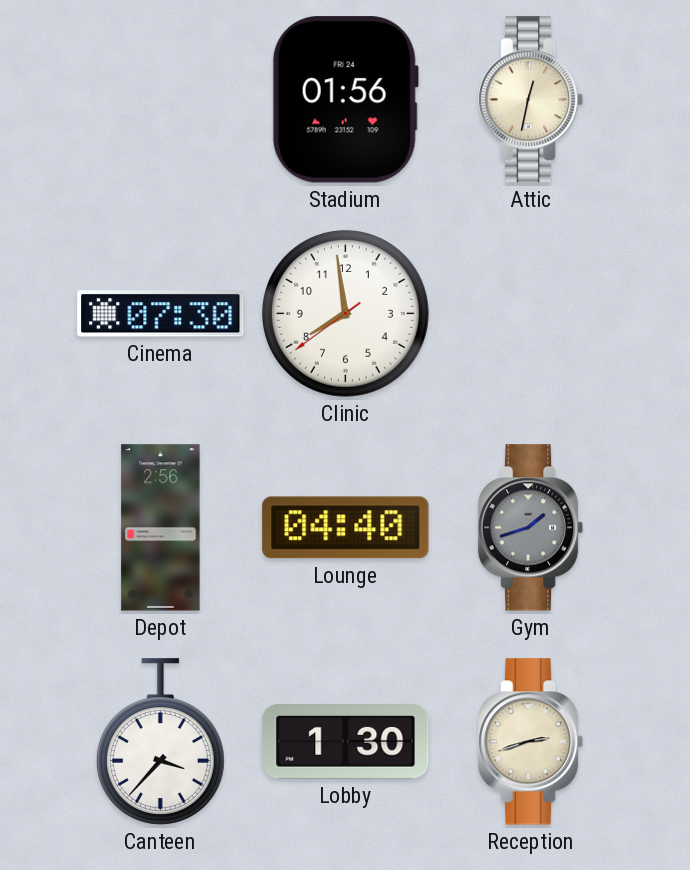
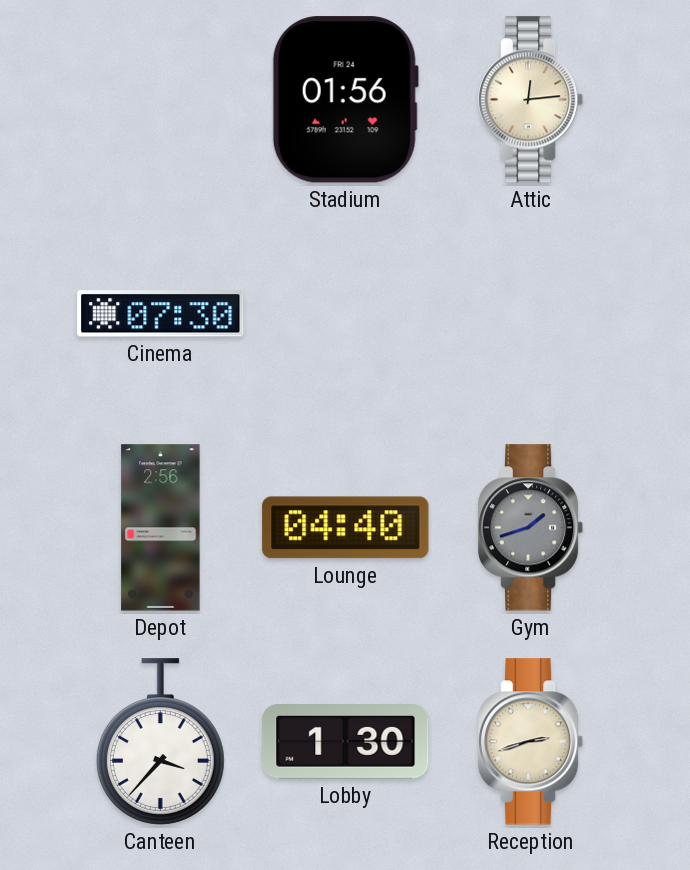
Attic: 12:32 -> 12:14
Clinic: 7:58 -> none
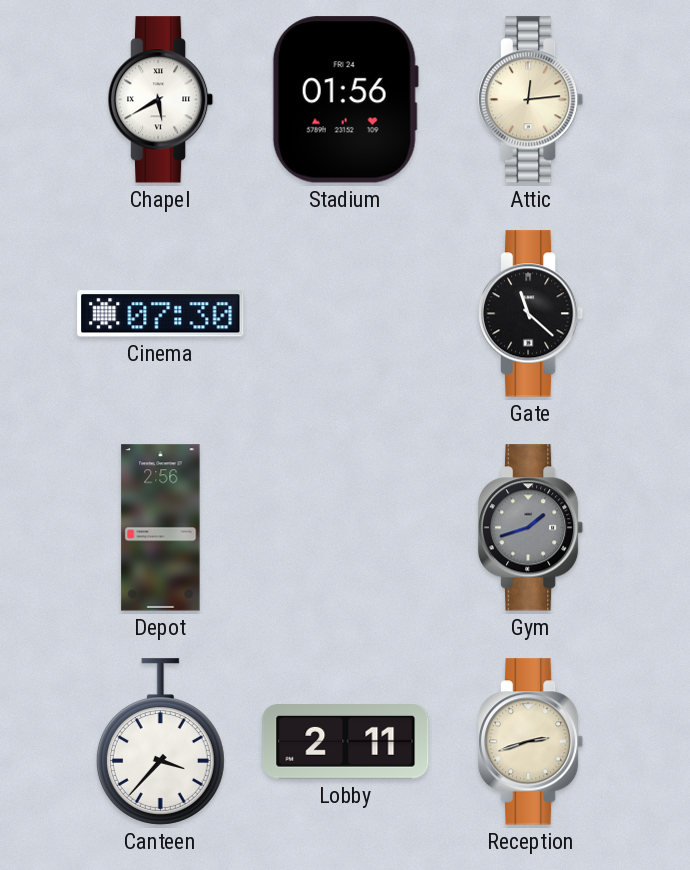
Chapel: none -> 5:40
Gate: none -> 11:22
Lounge: 04:40 -> none
Lobby: 1:30 -> 2:11
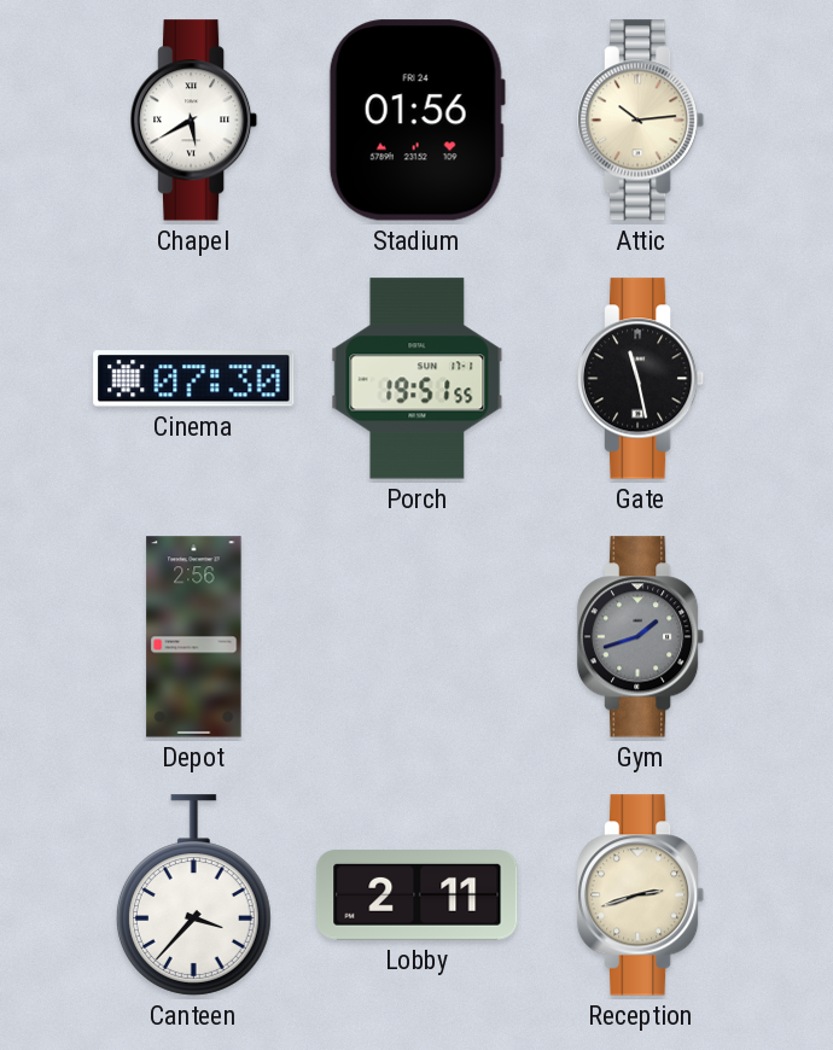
Attic: 12:14 -> 10:14
Porch: none -> 19:51
Gate: 11:22 -> 11:28
